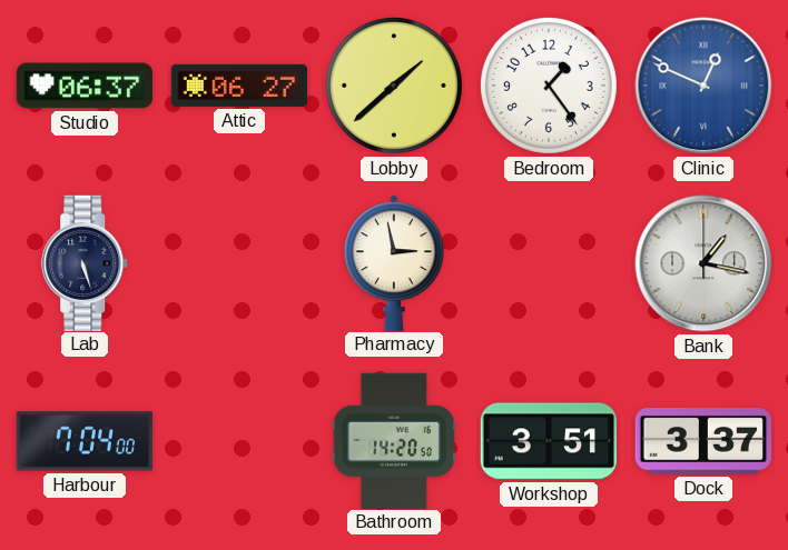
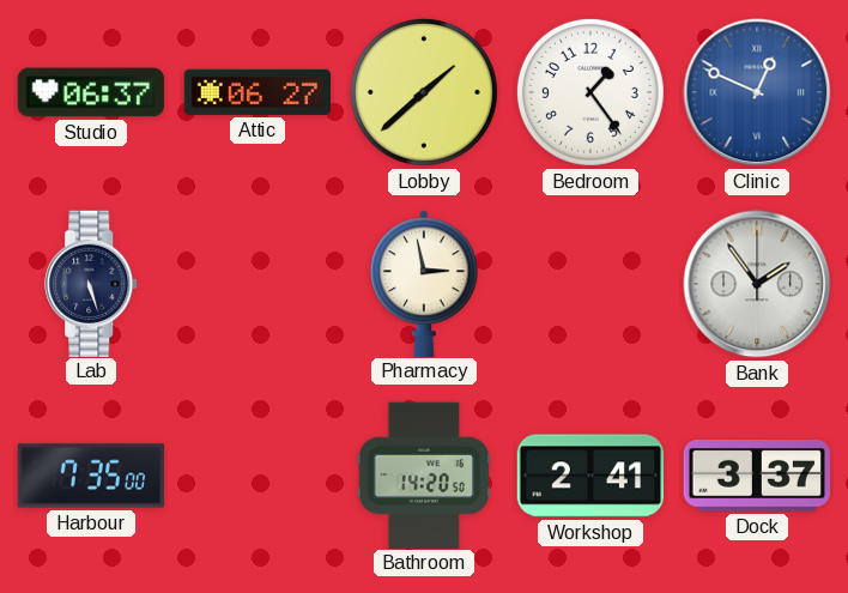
Bank: 1:17 -> 1:54
Harbour: 7:04 -> 7:35
Workshop: 3:51 -> 2:41
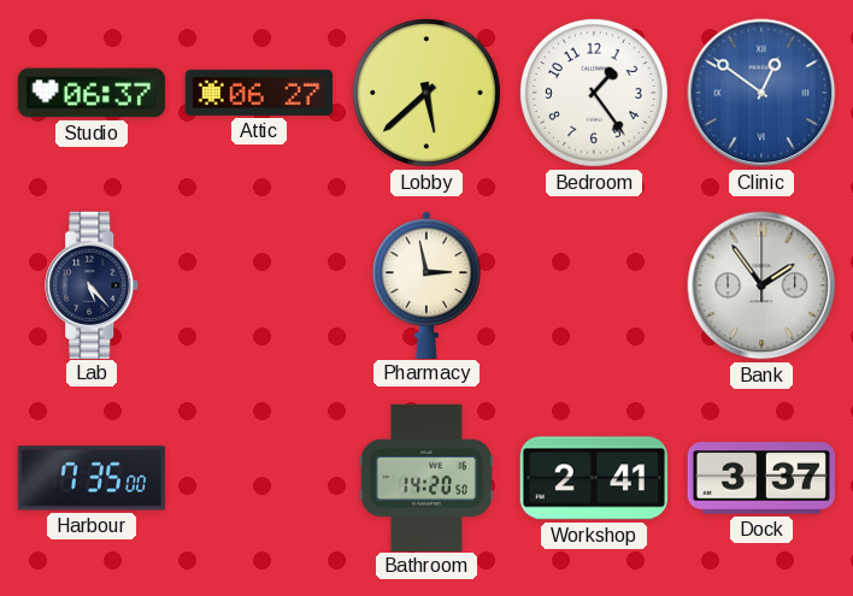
Lobby: 1:38 -> 5:38
Clinic: 12:49 -> 12:51
Lab: 5:27 -> 5:23
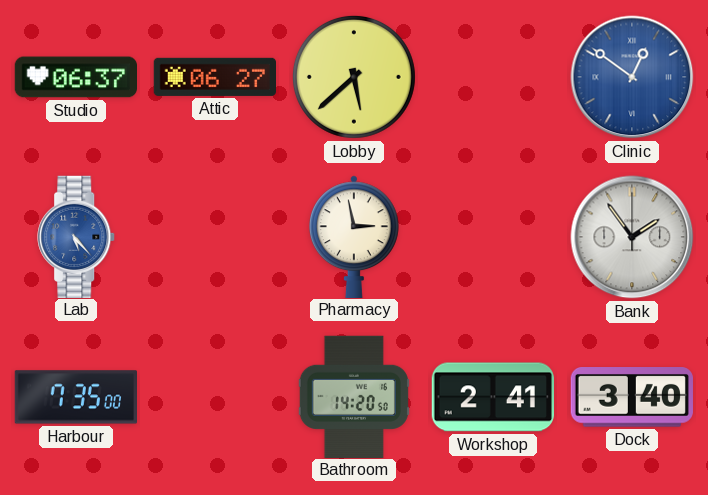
Bedroom: 1:24 -> none
Lab dial: navy -> blue
Dock: 3:37 -> 3:40
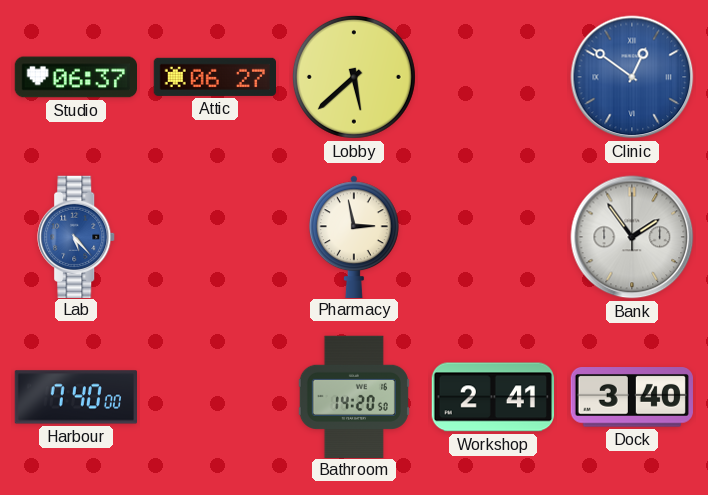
Harbour: 7:35 -> 7:40
